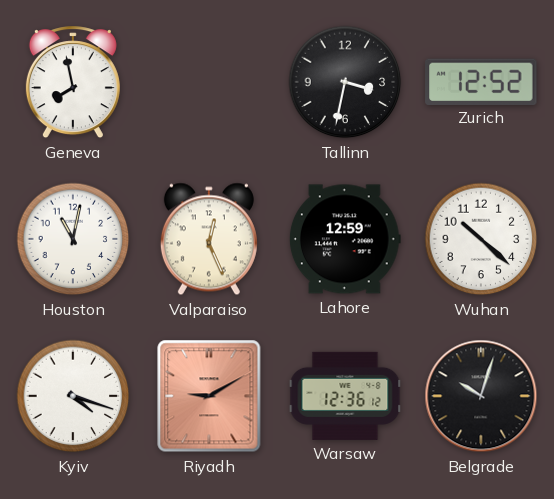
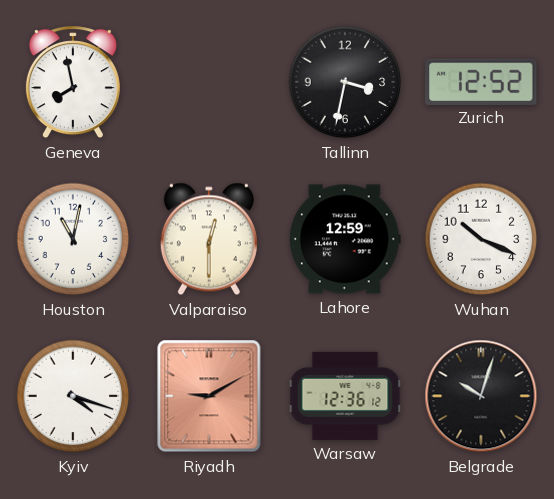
Valparaiso: 12:26 -> 12:30
Wuhan: 10:22 -> 10:19
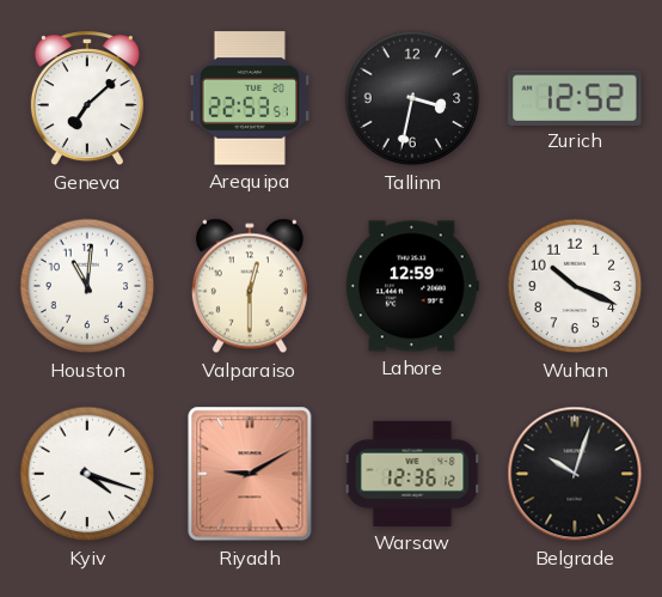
Geneva: 7:58 -> 7:08
Arequipa: none -> 22:53
Houston: 11:02 -> 11:01
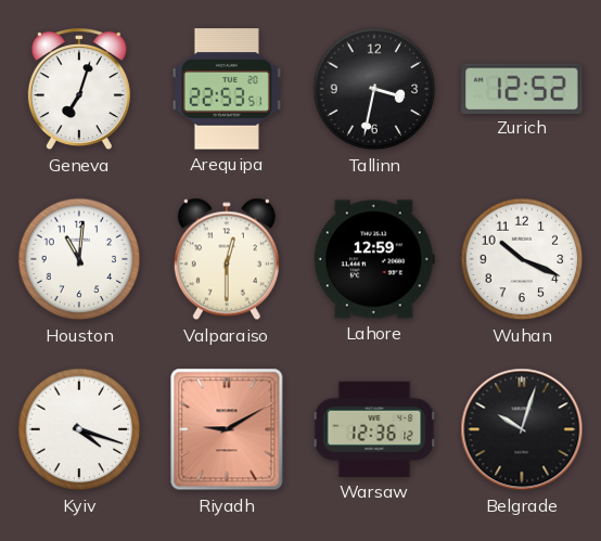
Geneva: 7:08 -> 7:03
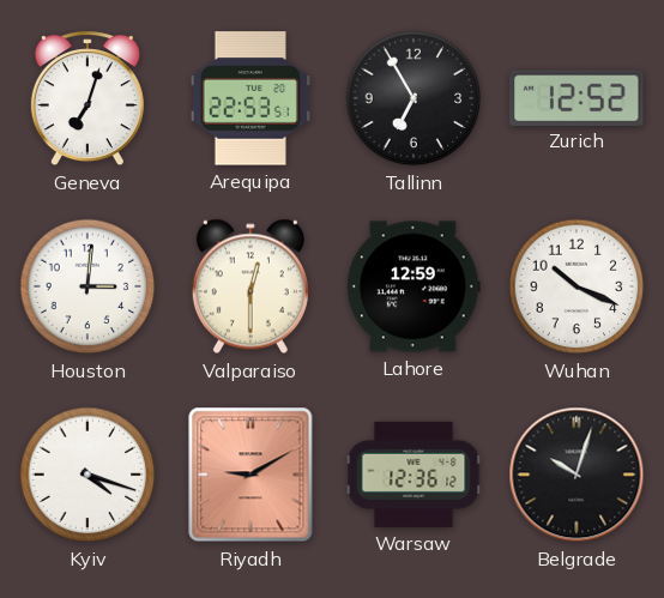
Tallinn: 3:32 -> 6:55
Houston: 11:01 -> 3:01
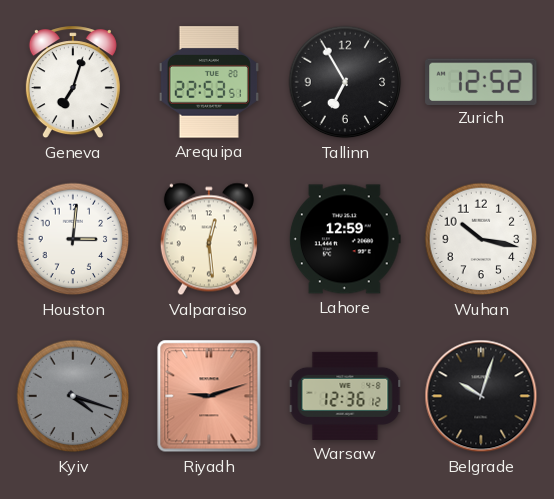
Valparaiso: 12:30 -> 12:29
Wuhan: 10:19 -> 10:17
Kyiv dial: white -> grey
Riyadh: 9:10 -> 9:12
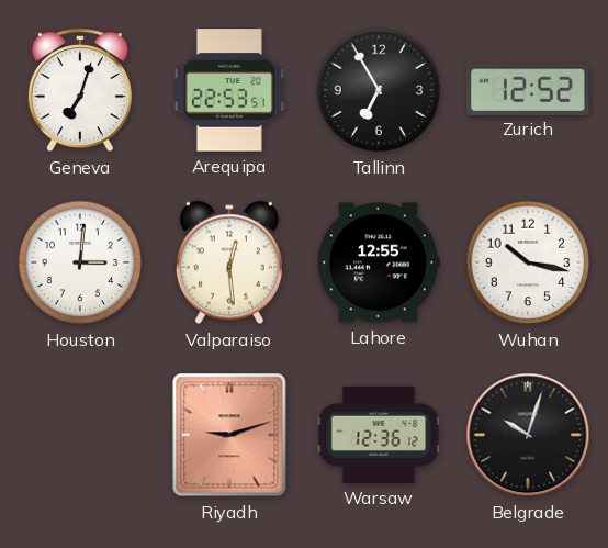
Lahore: 12:59 -> 12:55
Kyiv: 4:18 -> none
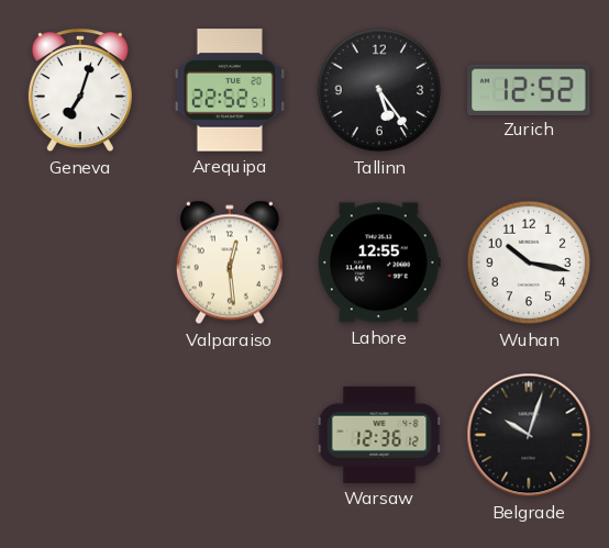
Arequipa: 22:53 -> 22:52
Tallinn: 6:55 -> 5:24
Houston: 3:01 -> none
Riyadh: 9:12 -> none
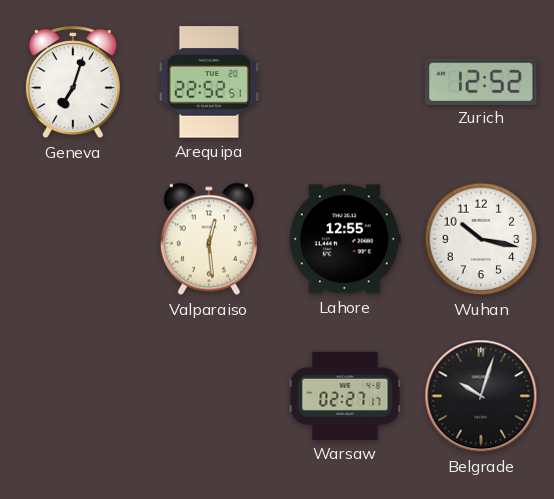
Tallinn: 5:24 -> none
Warsaw: 12:36 -> 02:27
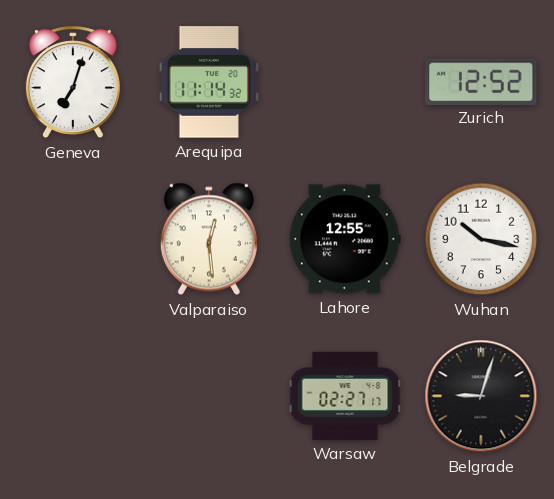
Arequipa: 22:52 -> 11:14
Belgrade: 10:03 -> 9:03
